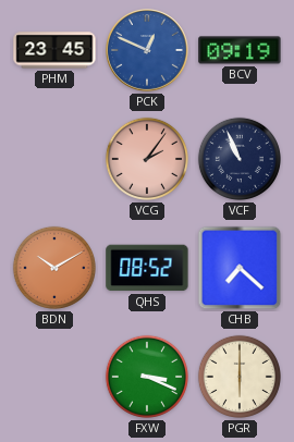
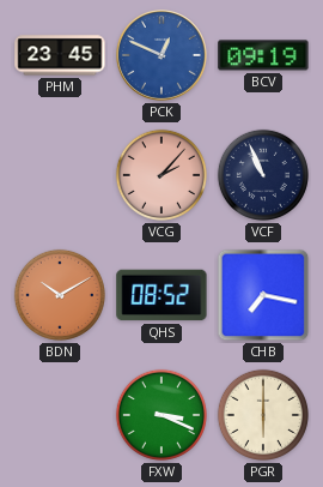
VCG: 2:06 -> 2:07
CHB: 7:22 -> 7:17
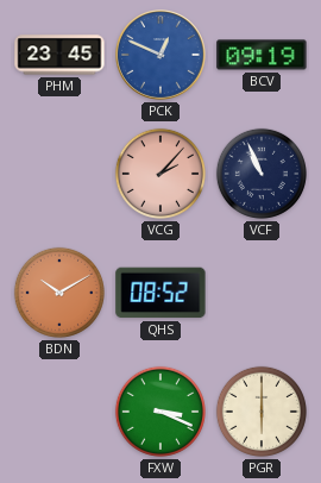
CHB: 7:17 -> none
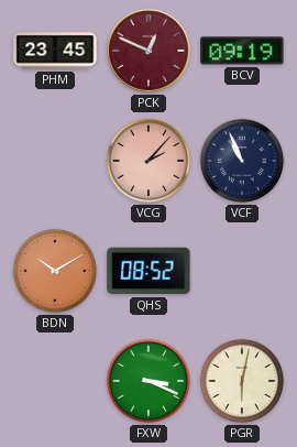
PCK dial: blue -> burgundy
PGR: 6:00 -> 6:02
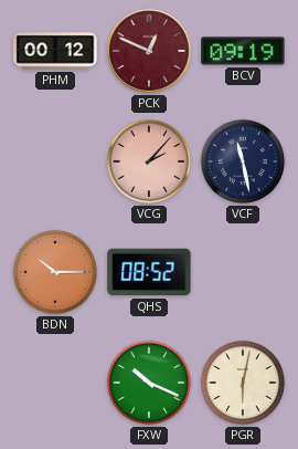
PHM: 23:45 -> 00:12
VCF: 10:56 -> 11:28
BDN: 10:10 -> 10:15
FXW: 3:19 -> 10:19
